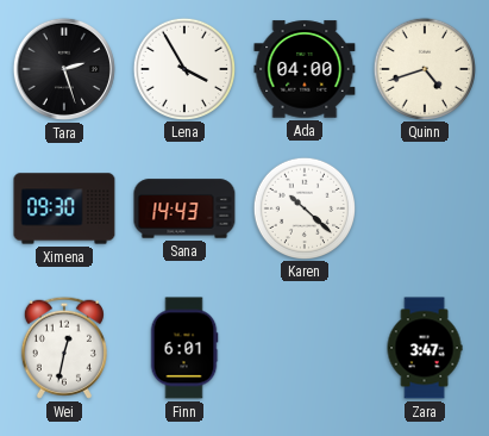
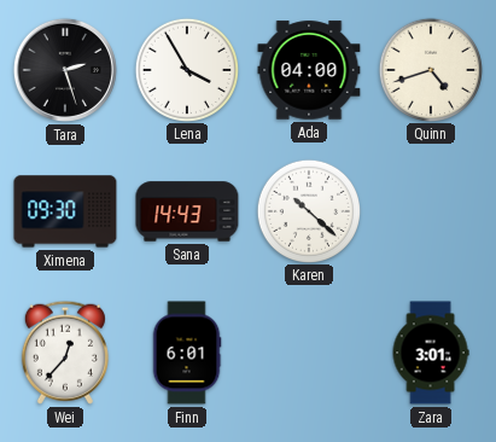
Wei: 12:32 -> 12:37
Zara: 3:47 -> 3:01
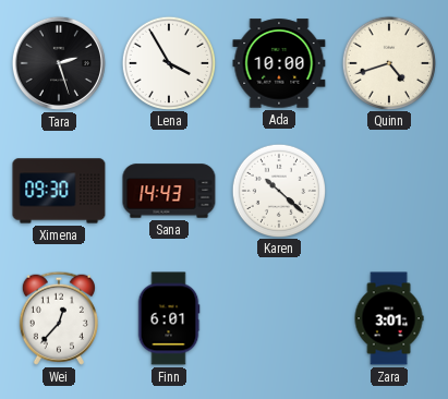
Ada: 04:00 -> 10:00
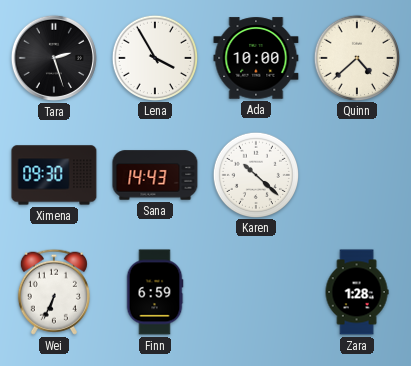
Quinn: 4:42 -> 4:38
Wei: 12:37 -> 6:34
Finn: 6:01 -> 6:59
Zara: 3:01 -> 1:28
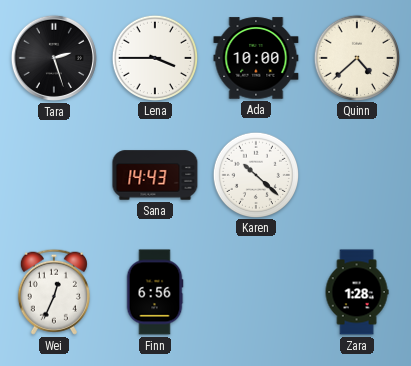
Lena: 3:55 -> 3:45
Ximena: 09:30 -> none
Wei: 6:34 -> 12:34
Finn: 6:59 -> 6:56
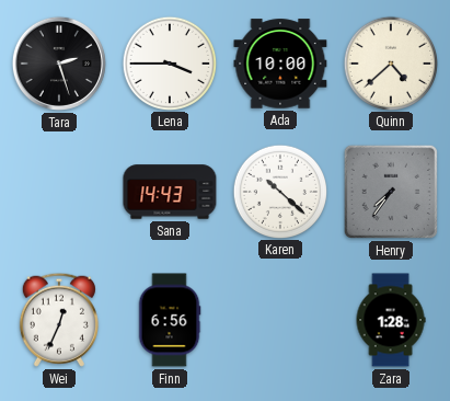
Henry: none -> 7:36
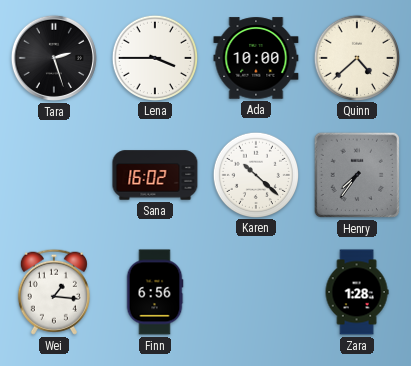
Sana: 14:43 -> 16:02
Wei: 12:34 -> 1:16
